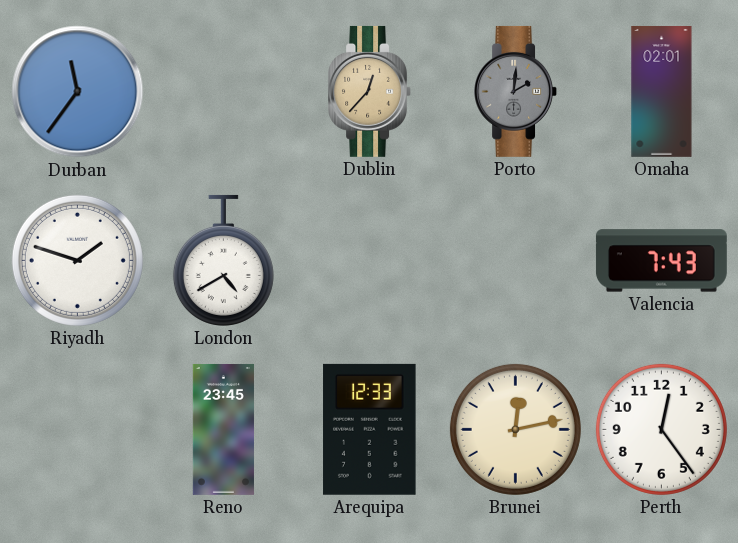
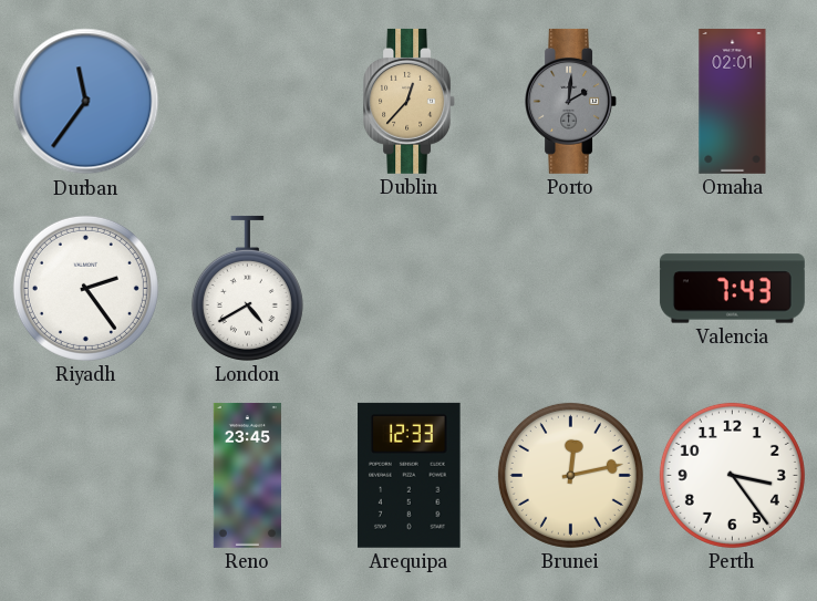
Riyadh: 1:48 -> 2:24
Perth: 12:24 -> 3:24
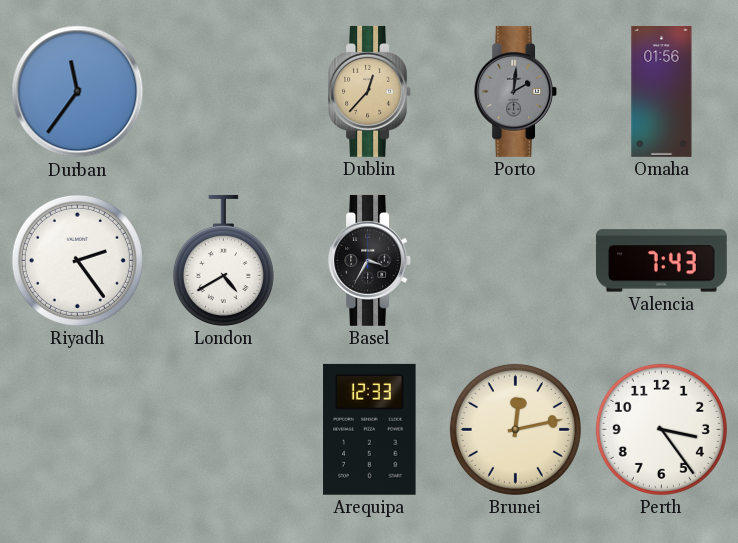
Omaha: 02:01 -> 01:56
Basel: none -> 3:35
Reno: 23:45 -> none
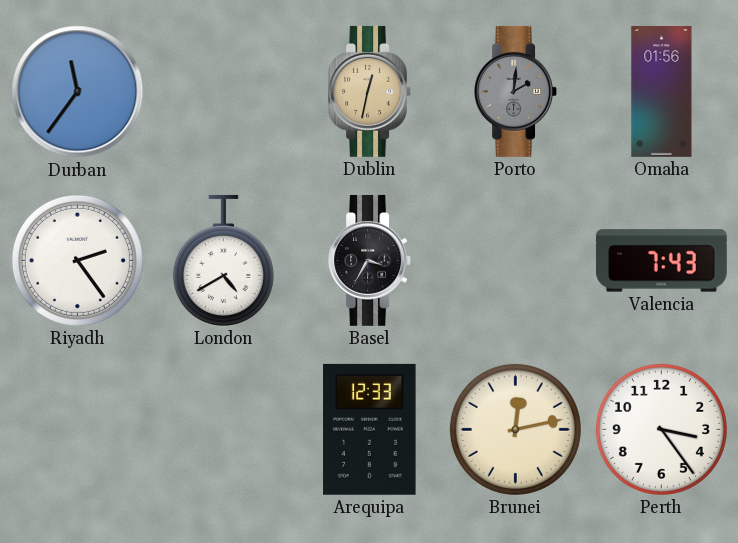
Dublin: 12:37 -> 12:32
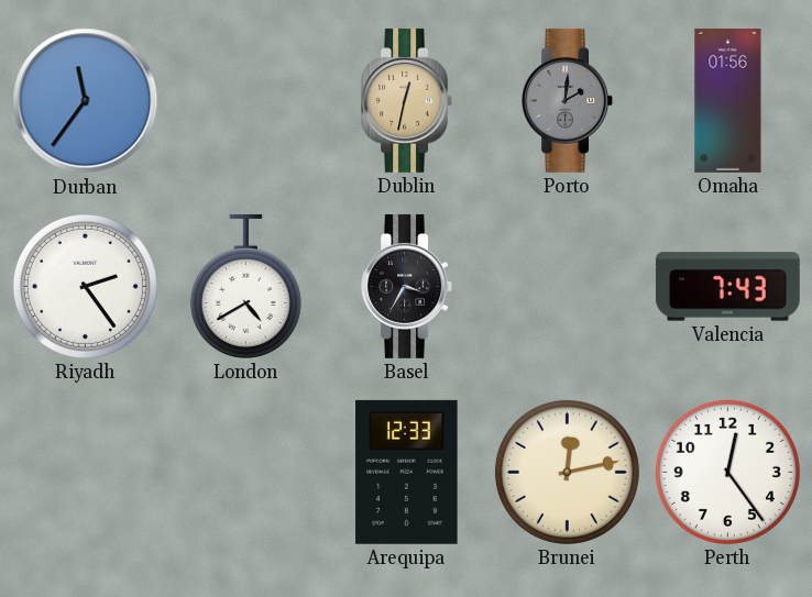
Perth: 3:24 -> 12:24
